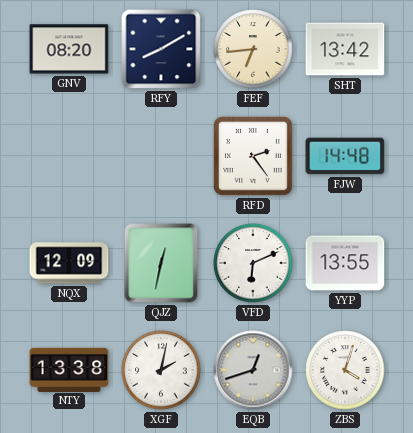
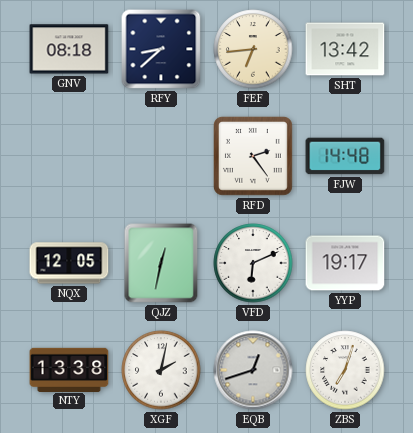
GNV: 08:20 -> 08:18
RFY: 8:10 -> 8:38
NQX: 12:09 -> 12:05
YYP: 13:55 -> 19:17
ZBS: 4:03 -> 7:03
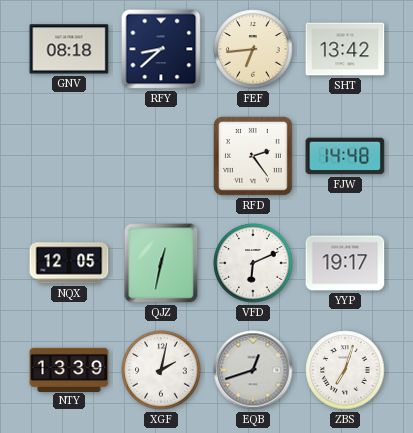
NTY: 13:38 -> 13:39
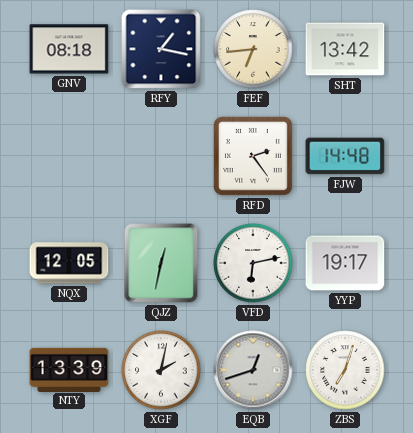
RFY: 8:38 -> 1:17
VFD: 6:11 -> 6:13
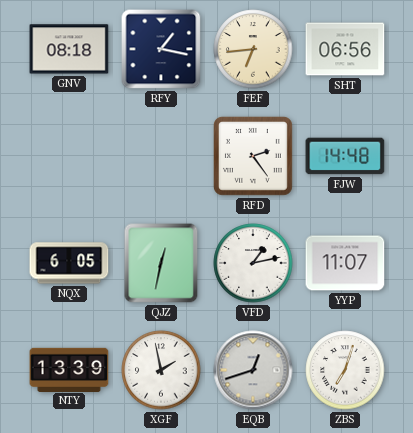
SHT: 13:42 -> 06:56
NQX: 12:05 -> 6:05
VFD: 6:13 -> 1:13
YYP: 19:17 -> 11:07
XGF: 2:02 -> 1:58
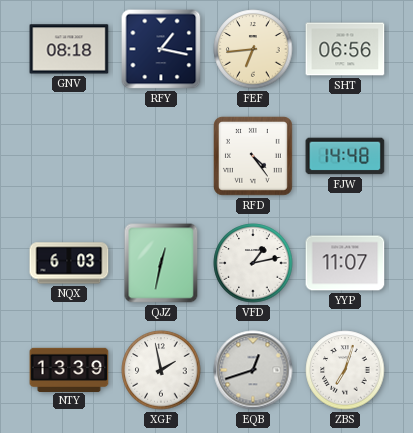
RFD: 2:24 -> 4:24
NQX: 6:05 -> 6:03
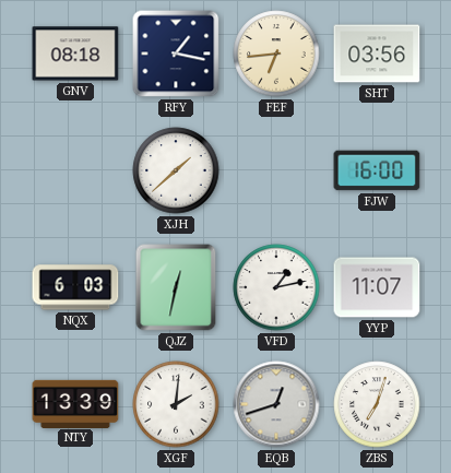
SHT: 06:56 -> 03:56
XJH: none -> 1:38
RFD: 4:24 -> none
FJW: 14:48 -> 16:00
XGF: 1:58 -> 2:01
